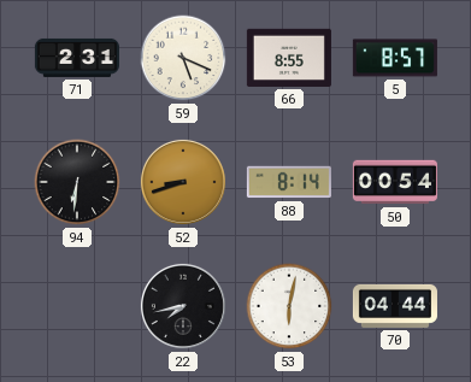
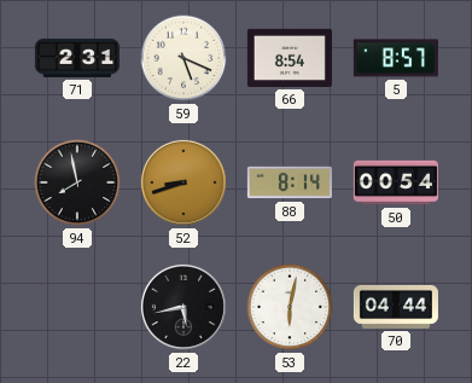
66: 8:55 -> 8:54
94: 6:31 -> 7:58
22: 7:43 -> 5:43
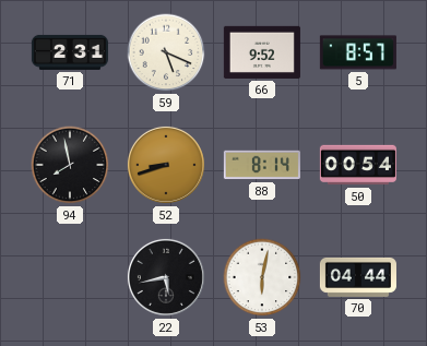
66: 8:54 -> 9:52
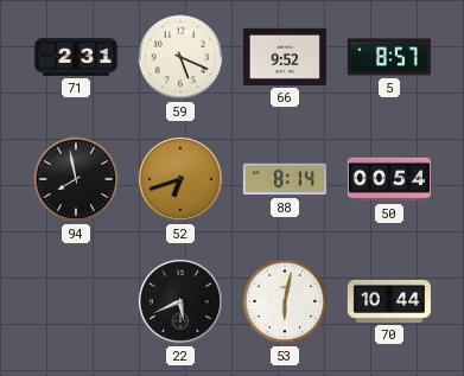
52: 8:42 -> 6:42
22: 5:43 -> 5:41
70: 04:44 -> 10:44
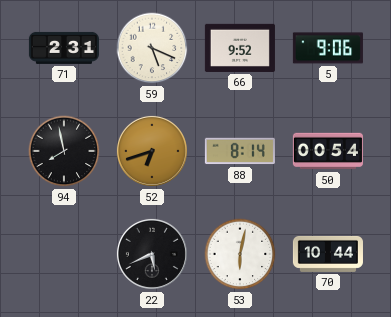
5: 8:57 -> 9:06
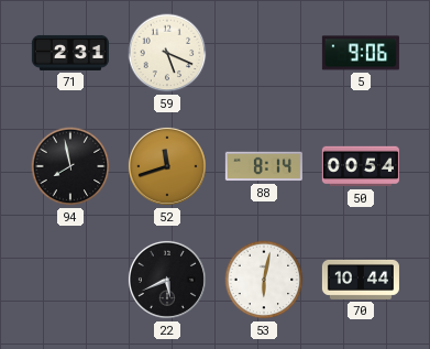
66: 9:52 -> none
52: 6:42 -> 11:42
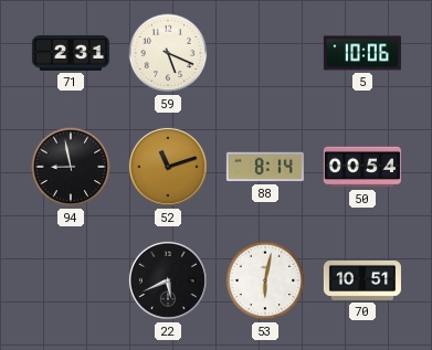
5: 9:06 -> 10:06
94: 7:58 -> 8:58
52: 11:42 -> 11:12
70: 10:44 -> 10:51
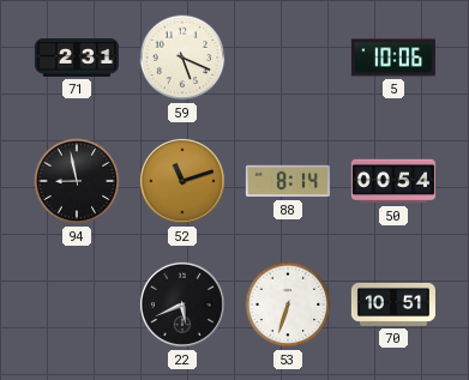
53: 6:02 -> 6:33
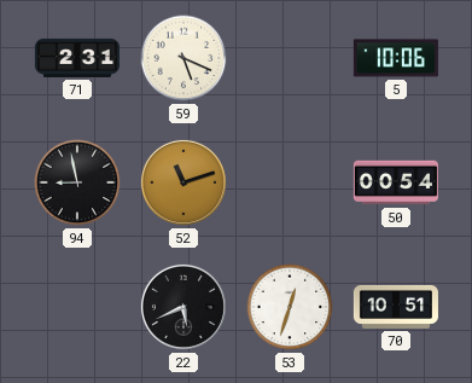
88: 8:14 -> none
53: 6:33 -> 12:33
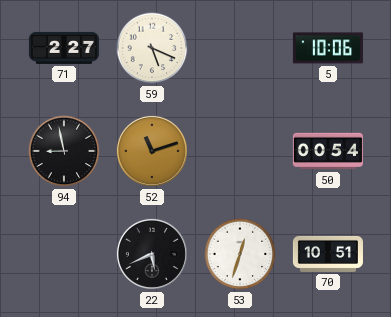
71: 2:31 -> 2:27
